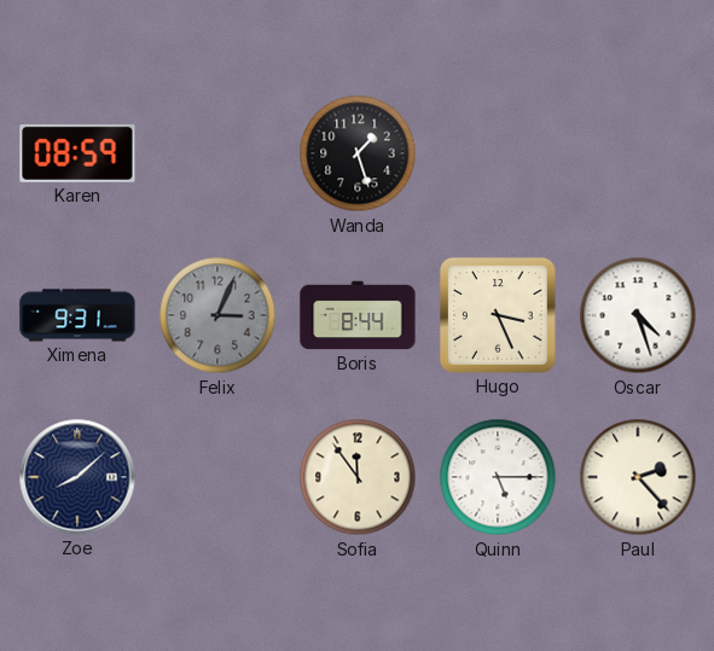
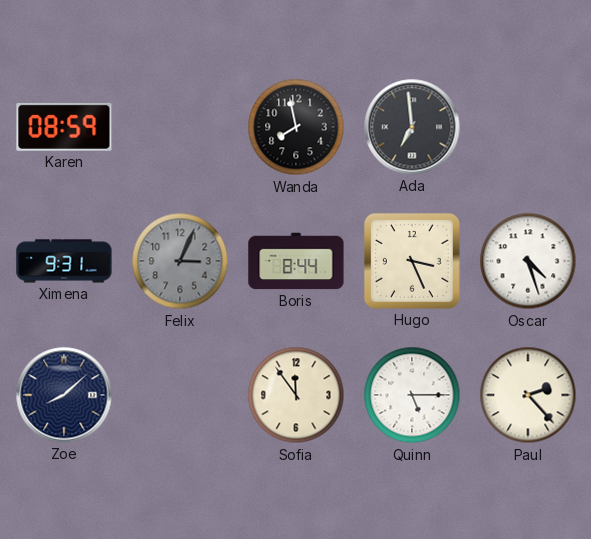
Wanda: 1:27 -> 7:58
Ada: none -> 6:59
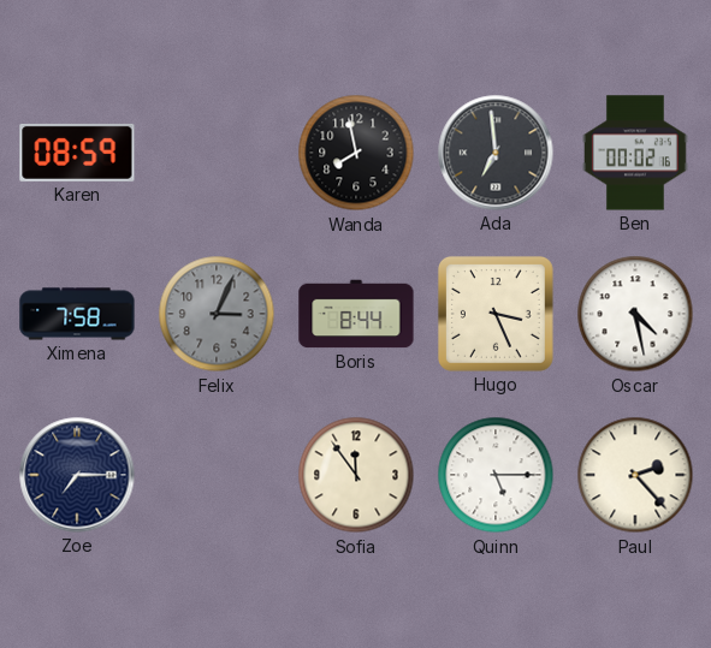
Ben: none -> 00:02
Ximena: 9:31 -> 7:58
Oscar: 4:27 -> 4:28
Zoe: 8:08 -> 7:15
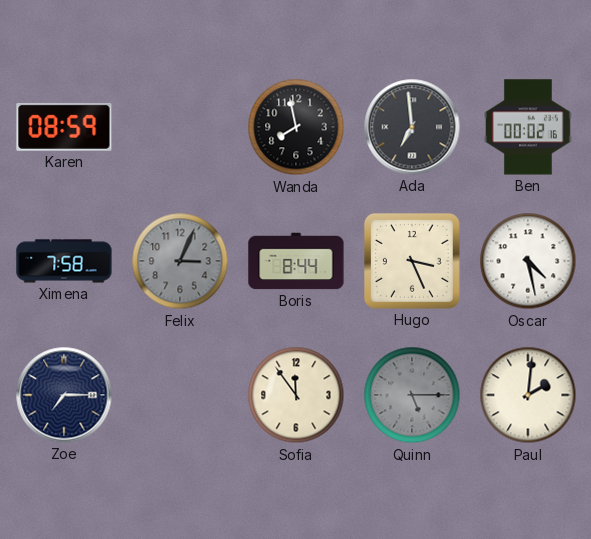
Quinn dial: white -> grey
Paul: 2:23 -> 2:01
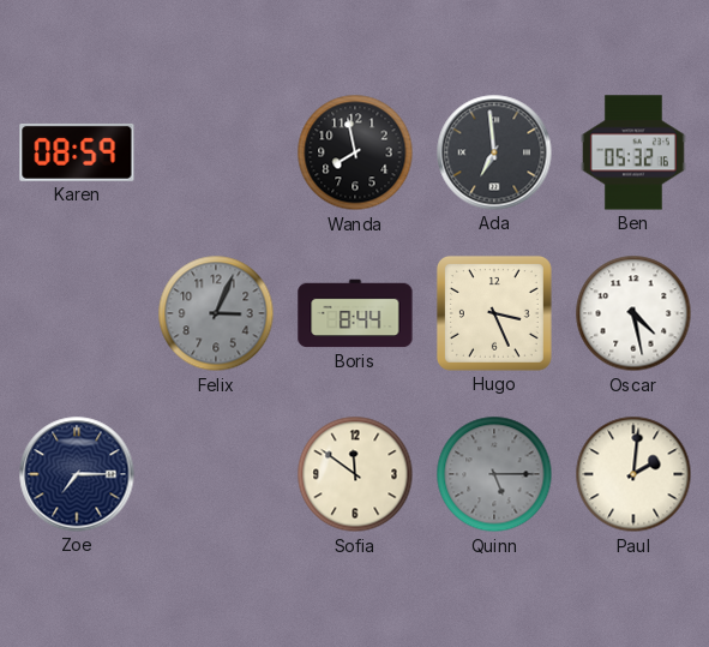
Ben: 00:02 -> 05:32
Ximena: 7:58 -> none
Sofia: 11:54 -> 11:51
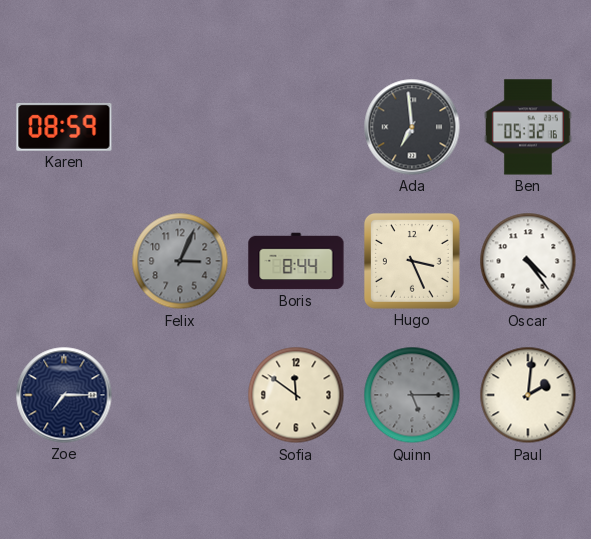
Wanda: 7:58 -> none
Oscar: 4:28 -> 4:24
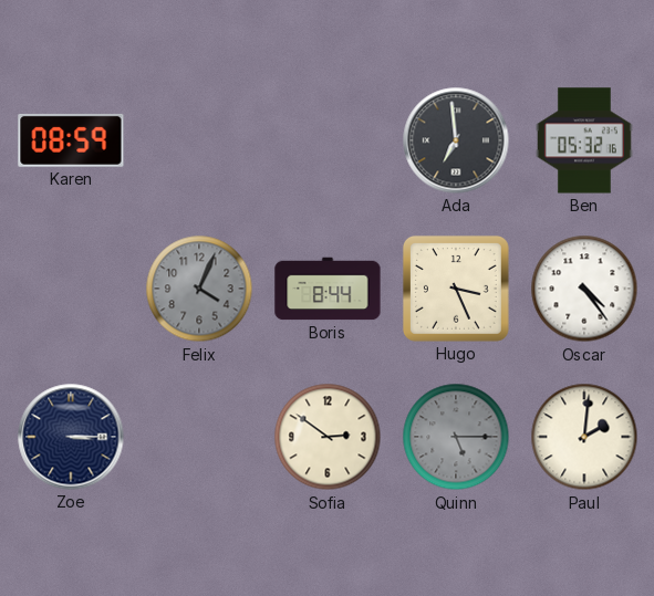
Felix: 3:04 -> 4:04
Zoe: 7:15 -> 3:15
Sofia: 11:51 -> 2:51
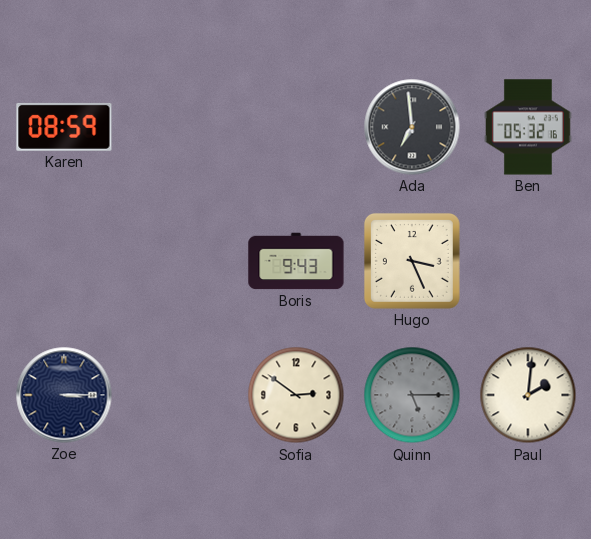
Felix: 4:04 -> none
Boris: 8:44 -> 9:43
Oscar: 4:24 -> none
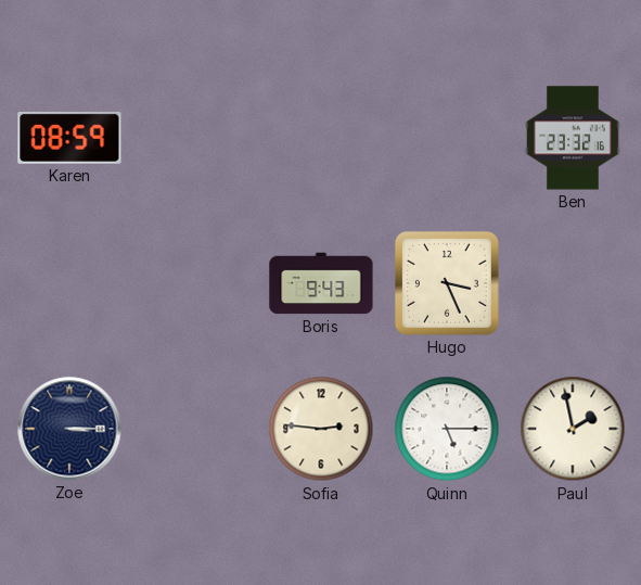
Ada: 6:59 -> none
Ben: 05:32 -> 23:32
Sofia: 2:51 -> 2:46
Quinn dial: grey -> white
Paul: 2:01 -> 1:58
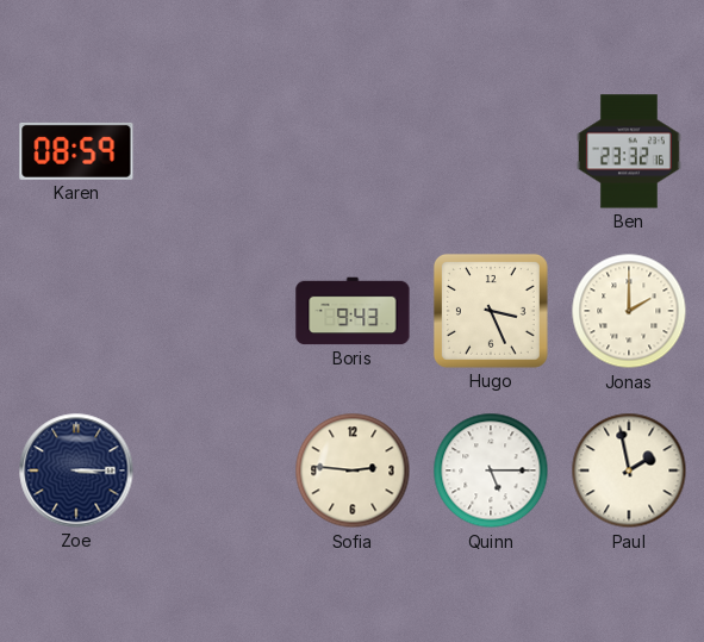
Jonas: none -> 2:00
